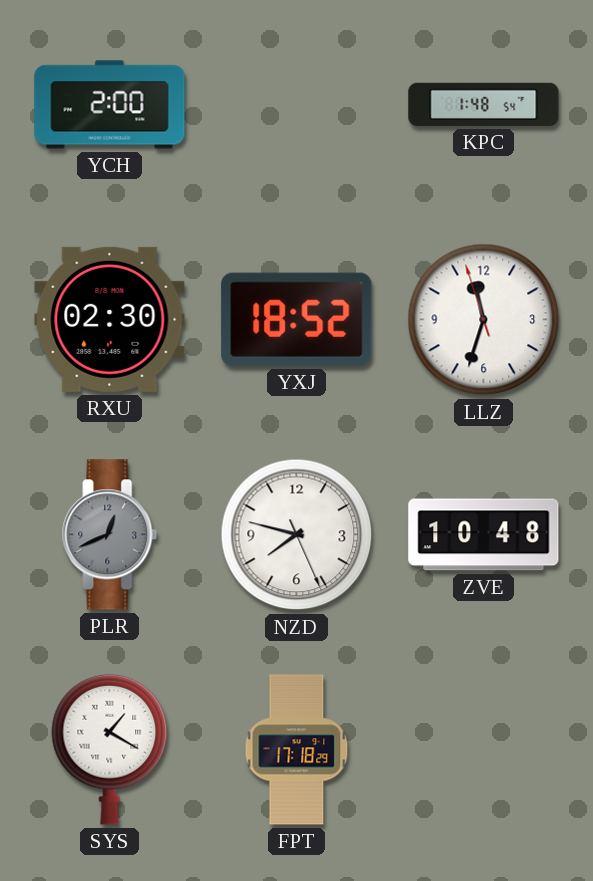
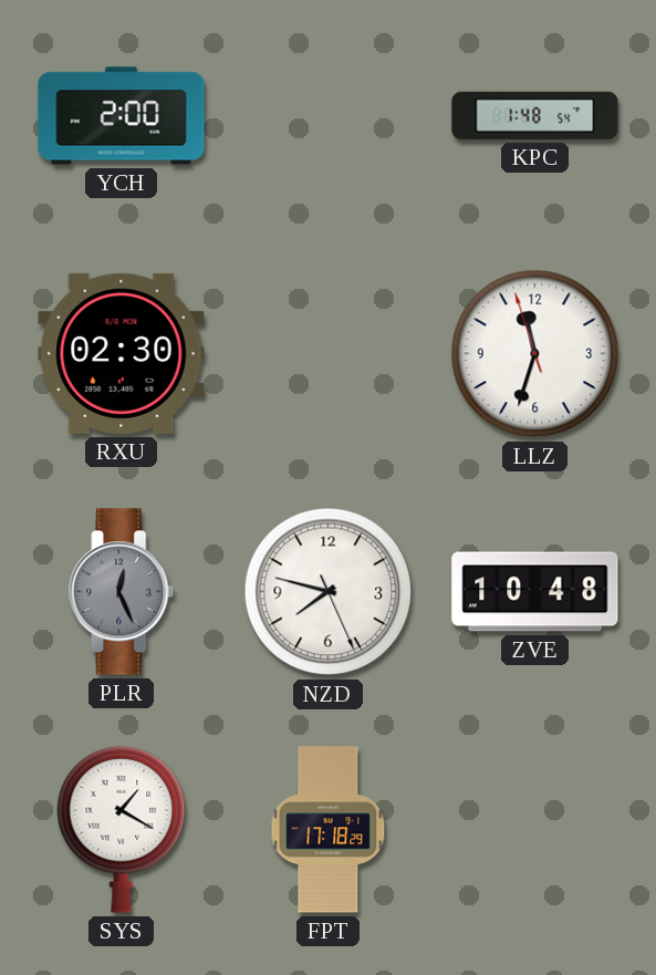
YXJ: 18:52 -> none
PLR: 12:41 -> 12:26
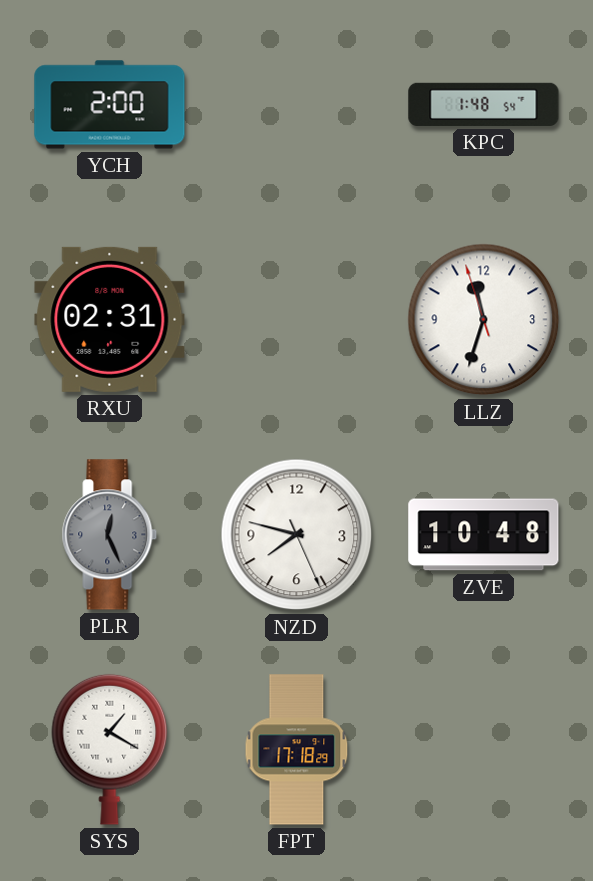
RXU: 02:30 -> 02:31
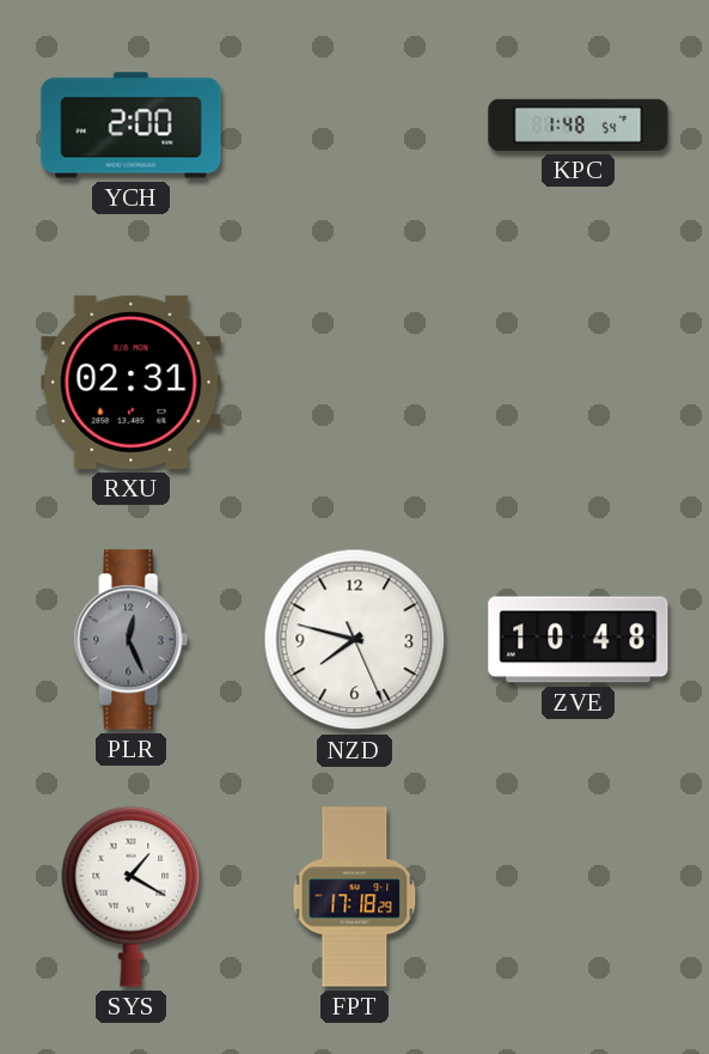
LLZ: 11:32 -> none
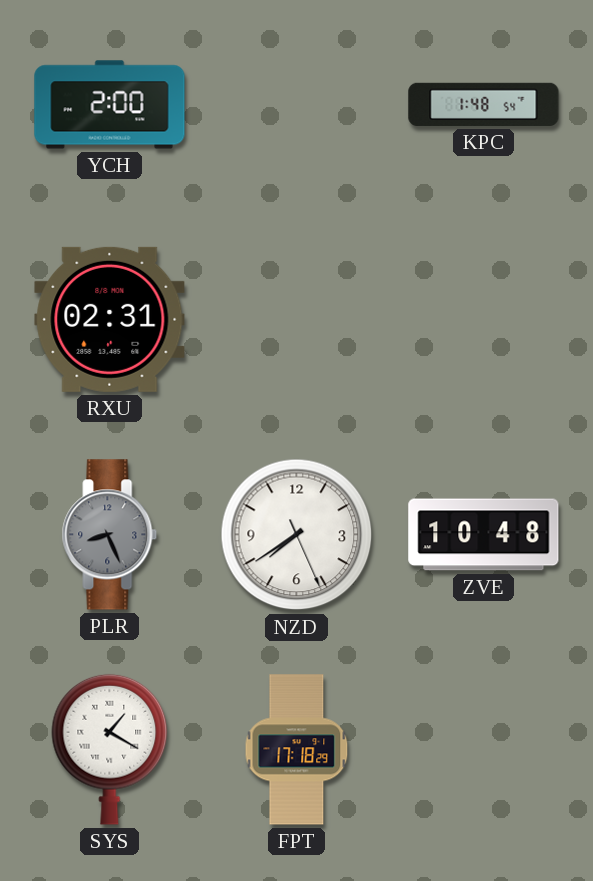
PLR: 12:26 -> 8:26
NZD: 7:47 -> 7:39
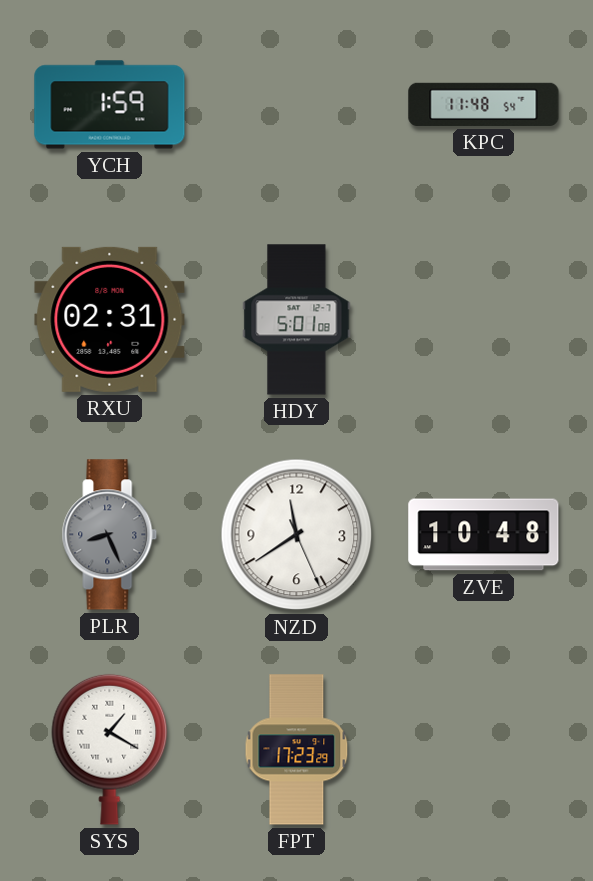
YCH: 2:00 -> 1:59
KPC: 1:48 -> 11:48
HDY: none -> 5:01
NZD: 7:39 -> 11:39
FPT: 17:18 -> 17:23
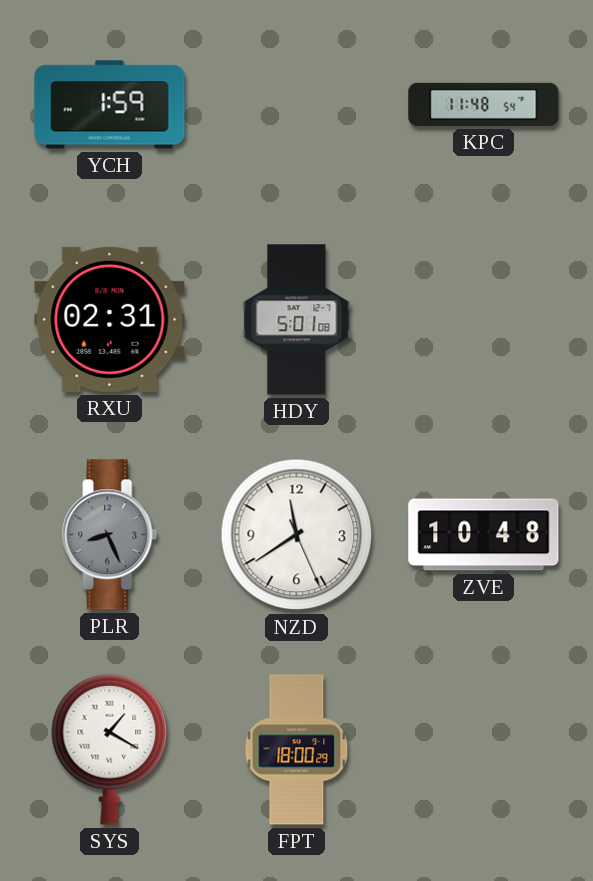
FPT: 17:23 -> 18:00
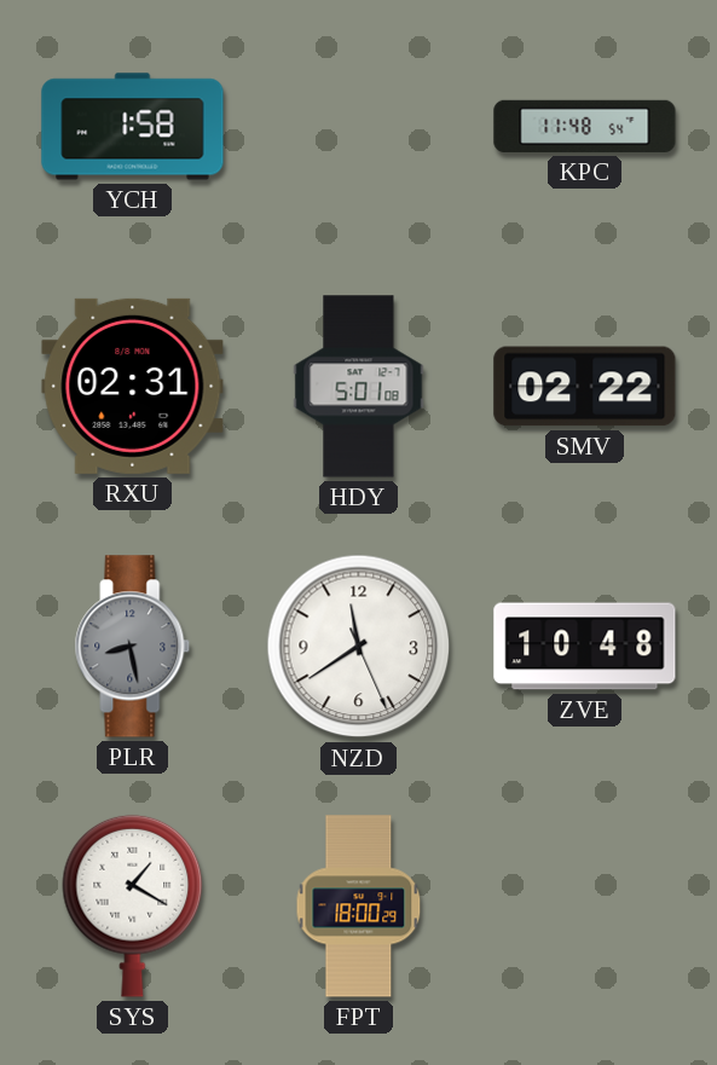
YCH: 1:59 -> 1:58
SMV: none -> 02:22
PLR: 8:26 -> 8:28
